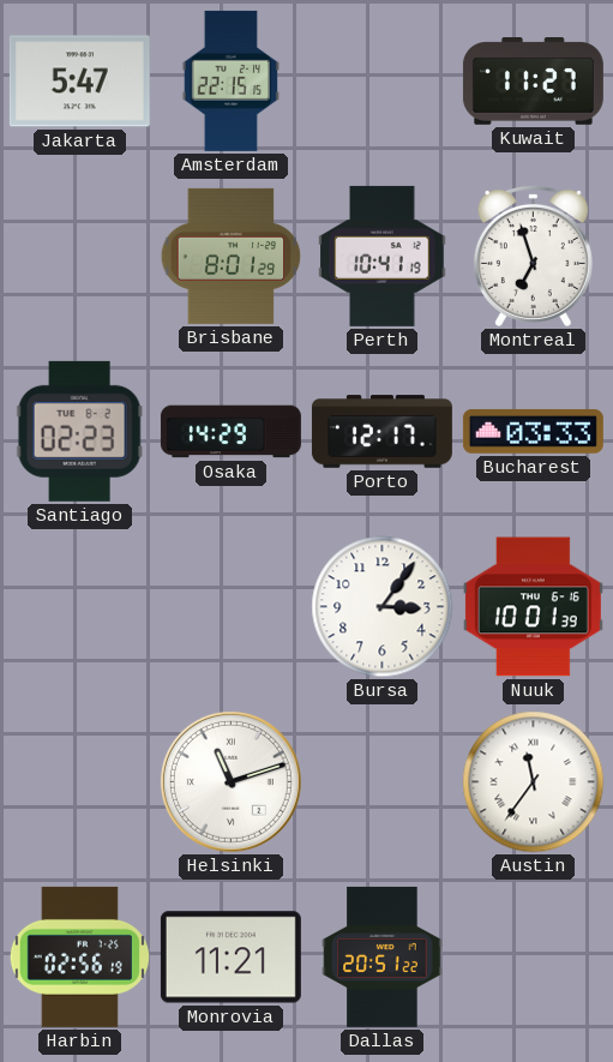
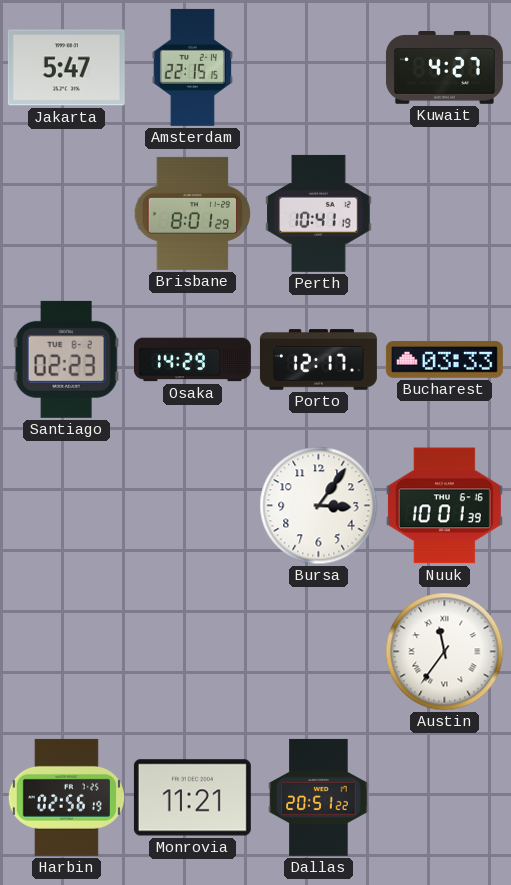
Kuwait: 11:27 -> 4:27
Montreal: 6:57 -> none
Helsinki: 11:12 -> none
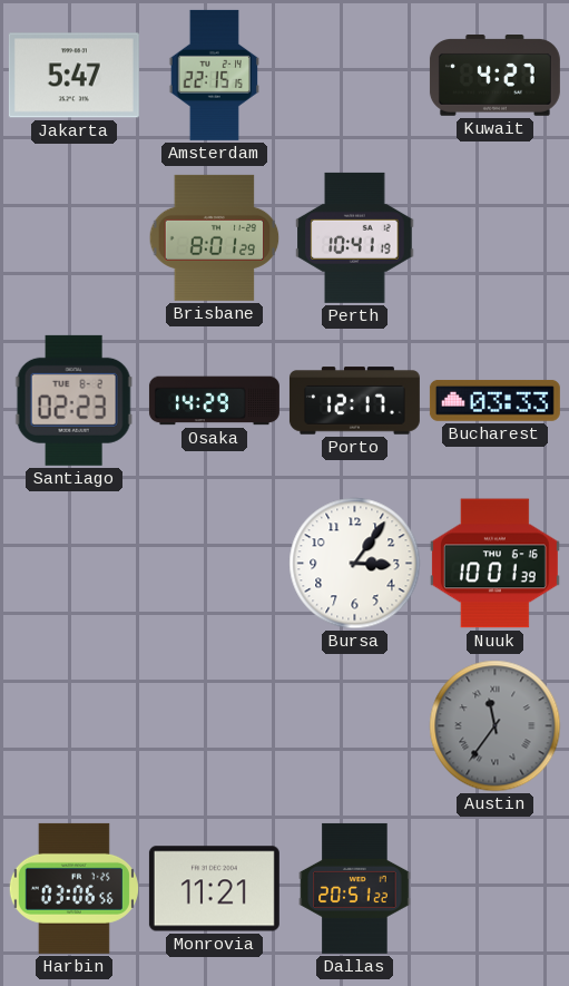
Austin dial: white -> grey
Harbin: 02:56 -> 03:06
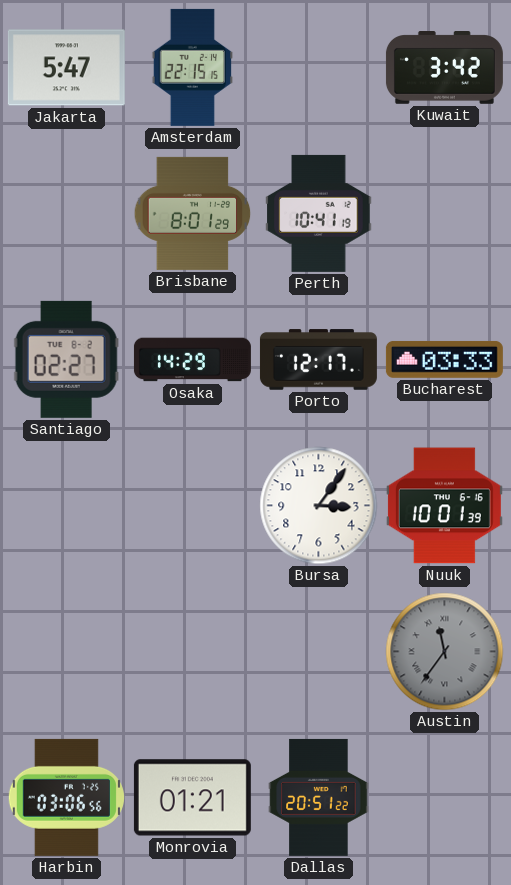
Kuwait: 4:27 -> 3:42
Santiago: 02:23 -> 02:27
Monrovia: 11:21 -> 01:21
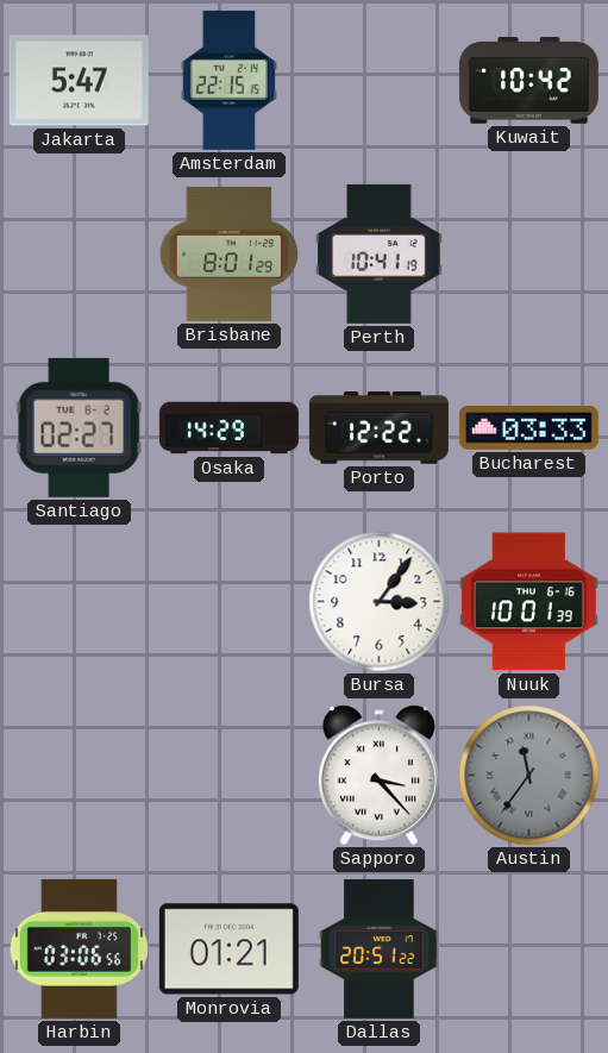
Kuwait: 3:42 -> 10:42
Porto: 12:17 -> 12:22
Sapporo: none -> 3:23
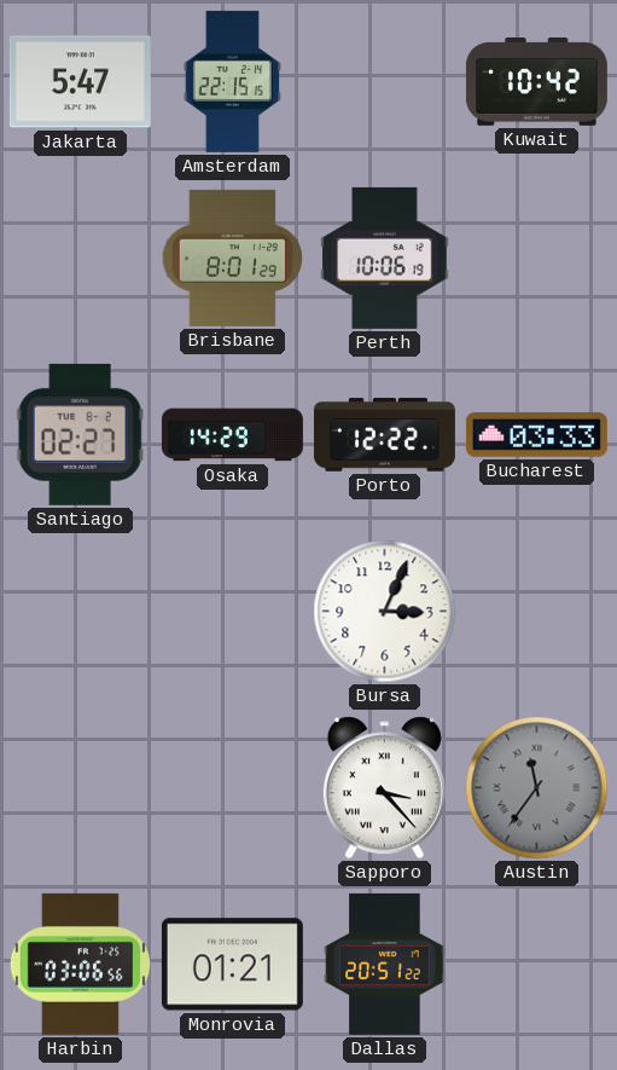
Perth: 10:41 -> 10:06
Bursa: 3:06 -> 3:04
Nuuk: 10:01 -> none
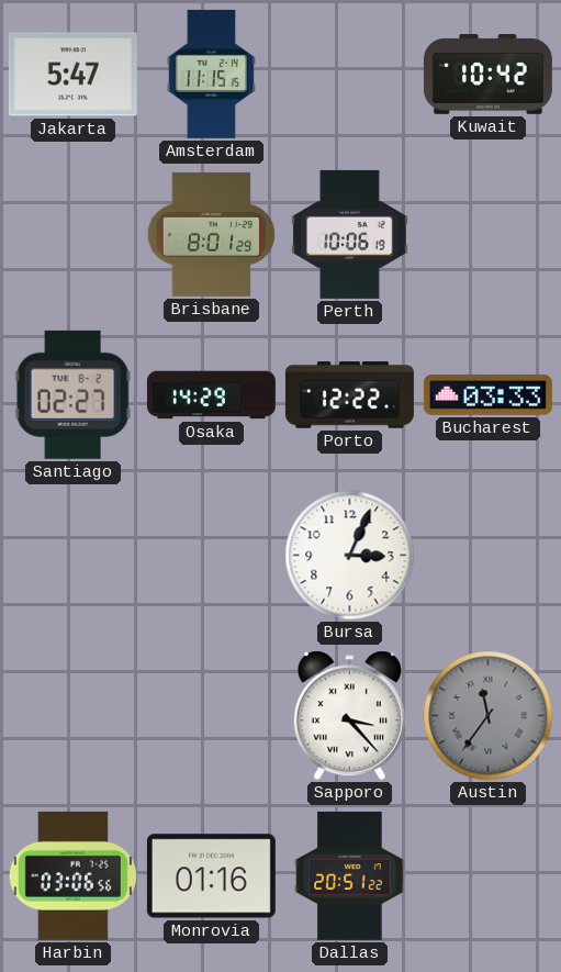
Amsterdam: 22:15 -> 11:15
Monrovia: 01:21 -> 01:16
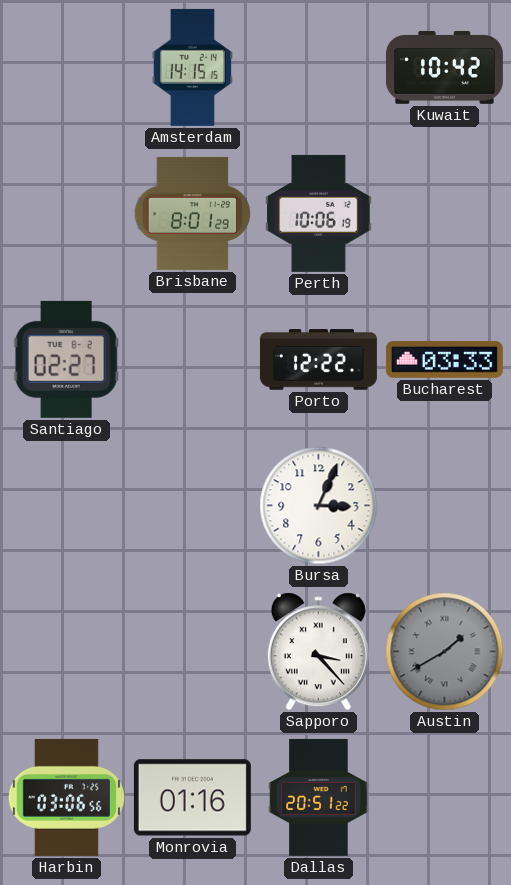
Jakarta: 5:47 -> none
Amsterdam: 11:15 -> 14:15
Osaka: 14:29 -> none
Austin: 11:36 -> 1:40
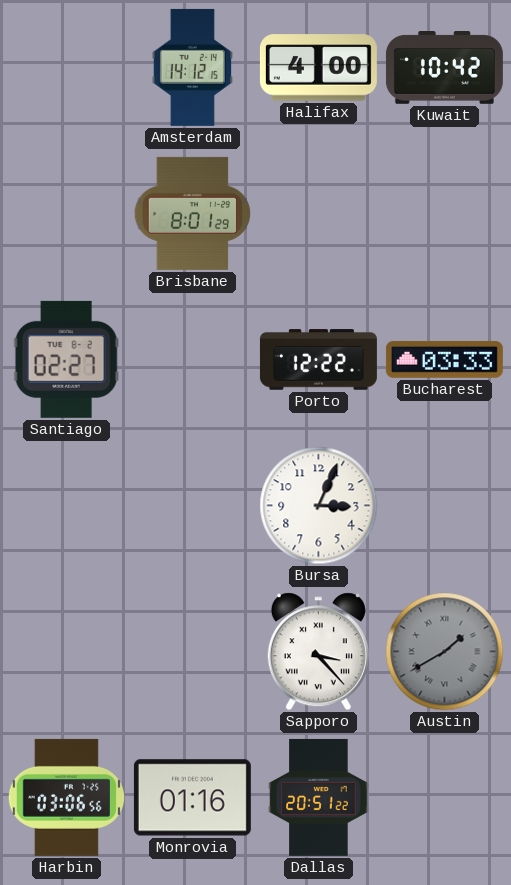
Amsterdam: 14:15 -> 14:12
Halifax: none -> 4:00
Perth: 10:06 -> none
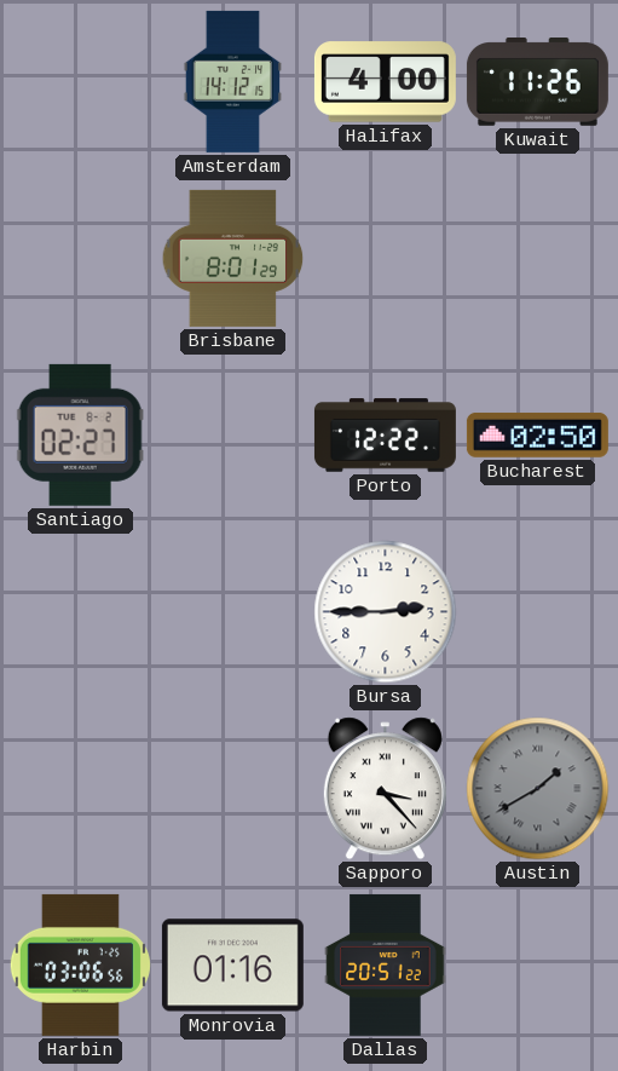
Kuwait: 10:42 -> 11:26
Bucharest: 03:33 -> 02:50
Bursa: 3:04 -> 2:45
